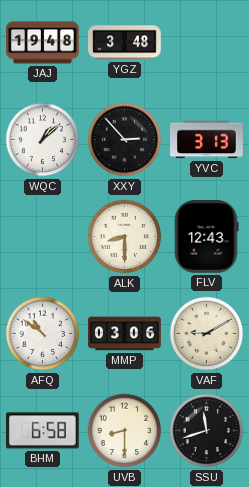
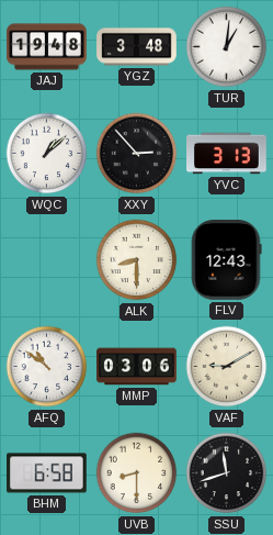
TUR: none -> 1:01
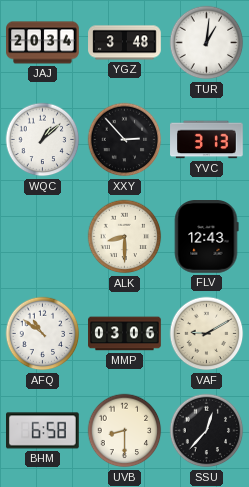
JAJ: 19:48 -> 20:34
SSU: 11:42 -> 12:37
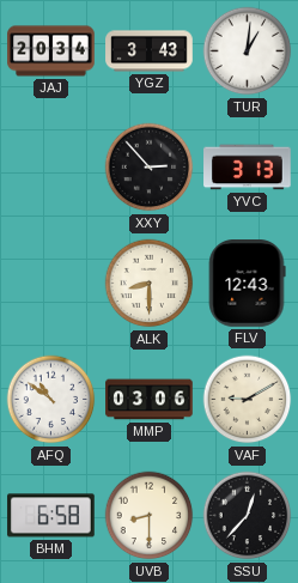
YGZ: 3:48 -> 3:43
WQC: 1:08 -> none
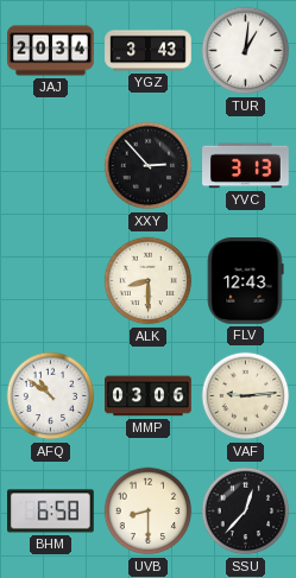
VAF: 9:10 -> 9:14
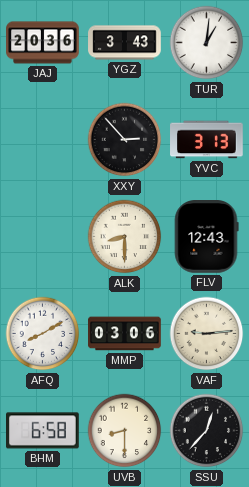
JAJ: 20:34 -> 20:36
AFQ: 10:51 -> 8:10
